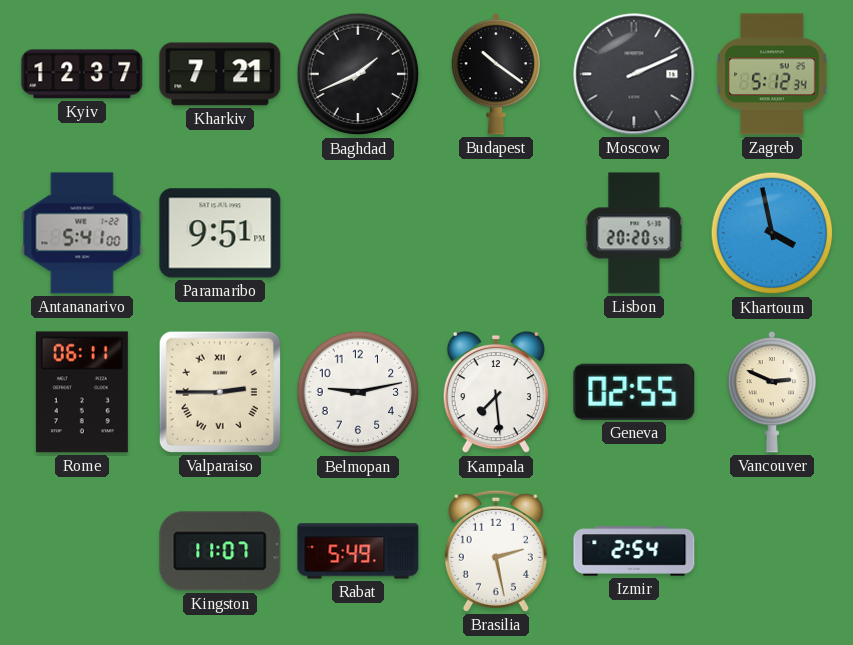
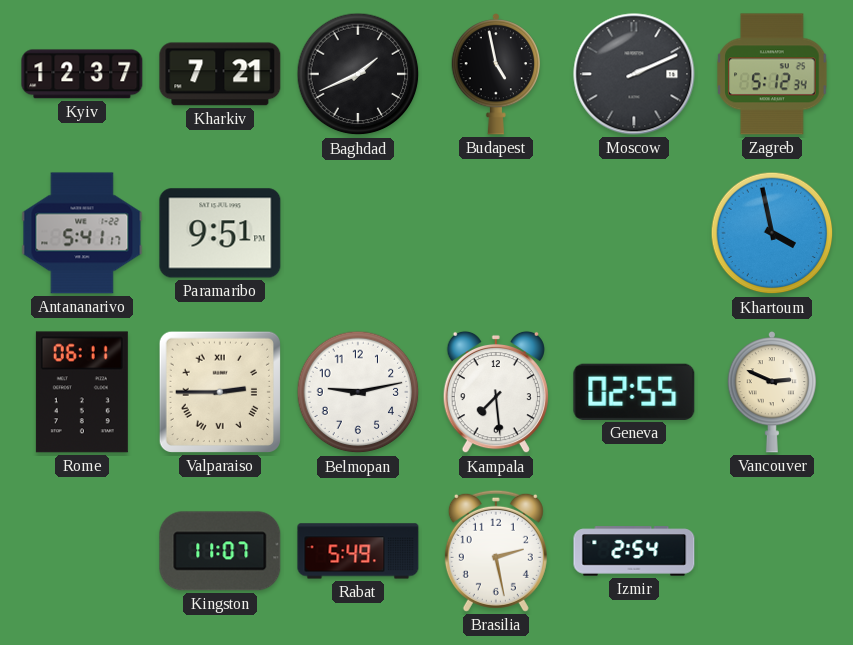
Budapest: 10:21 -> 4:58
Antananarivo: 5:41:00 -> 5:41:17
Lisbon: 20:20 -> none
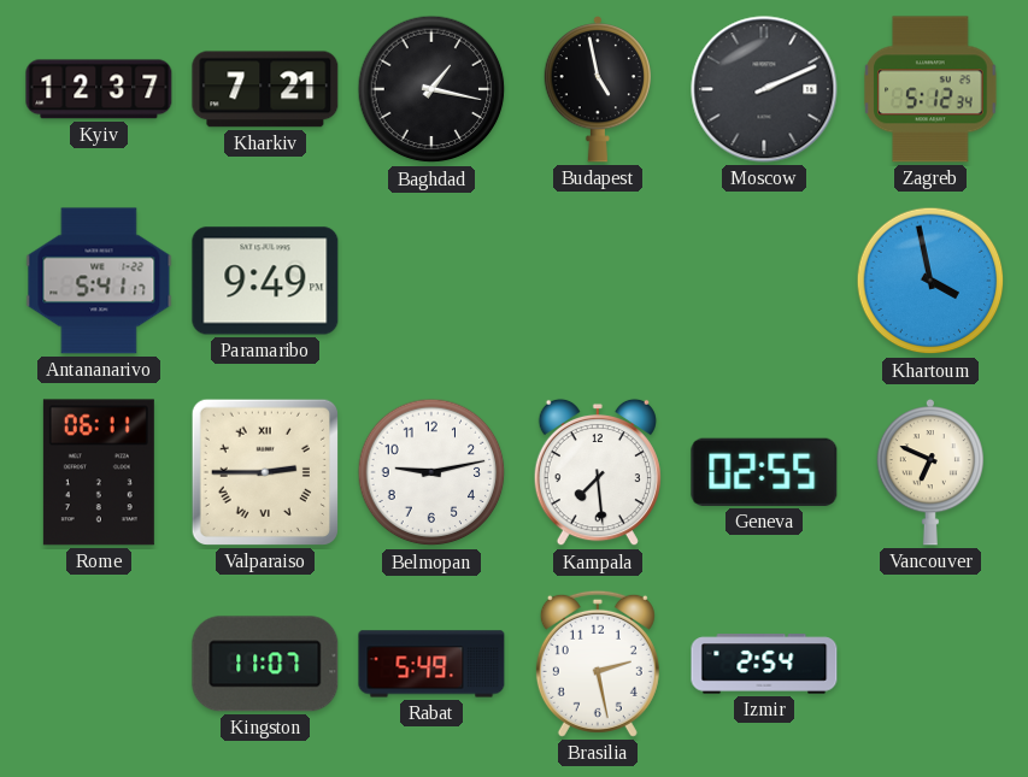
Baghdad: 1:41 -> 1:17
Paramaribo: 9:51 -> 9:49
Vancouver: 2:49 -> 6:49
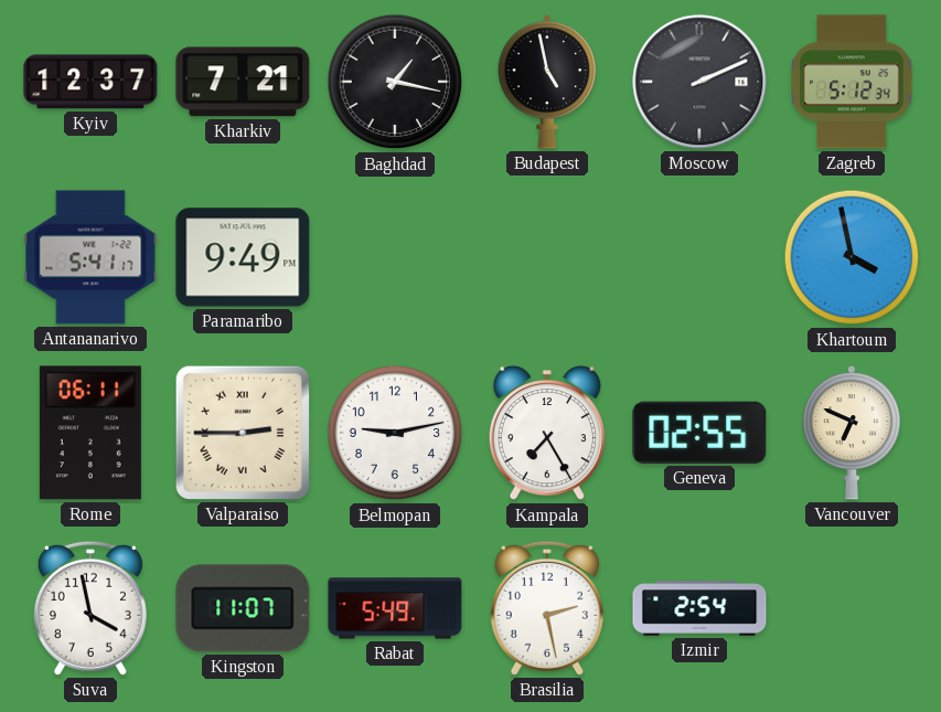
Kampala: 7:29 -> 7:25
Suva: none -> 3:58
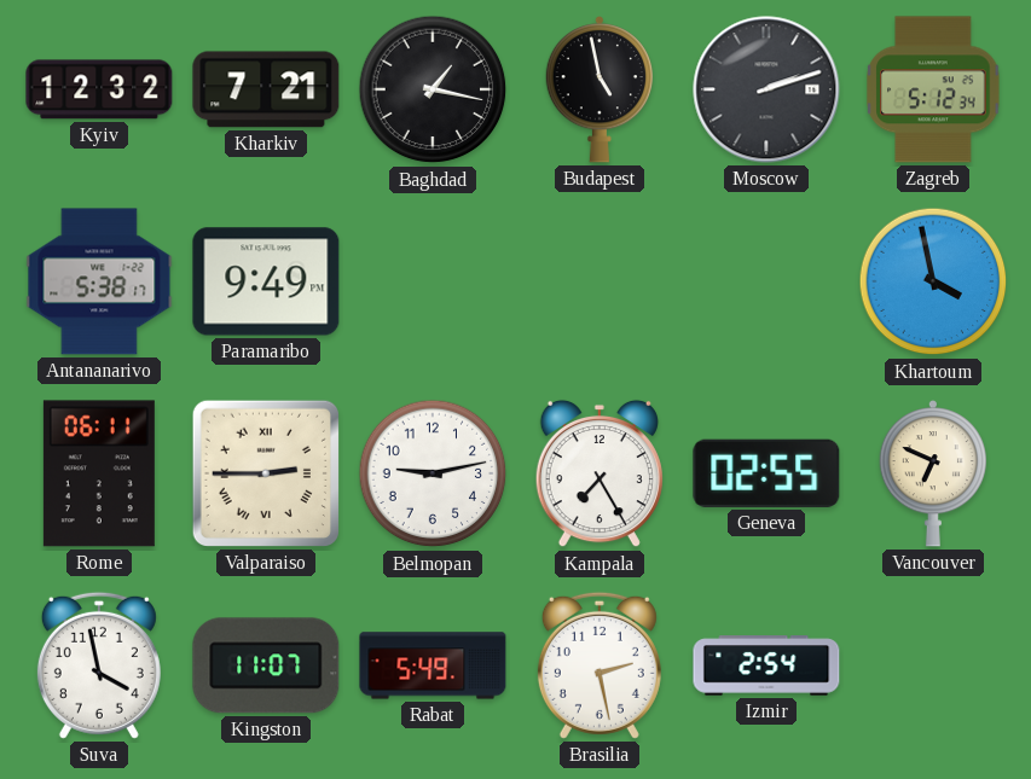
Kyiv: 12:37 -> 12:32
Moscow: 2:11 -> 2:12
Antananarivo: 5:41 -> 5:38
